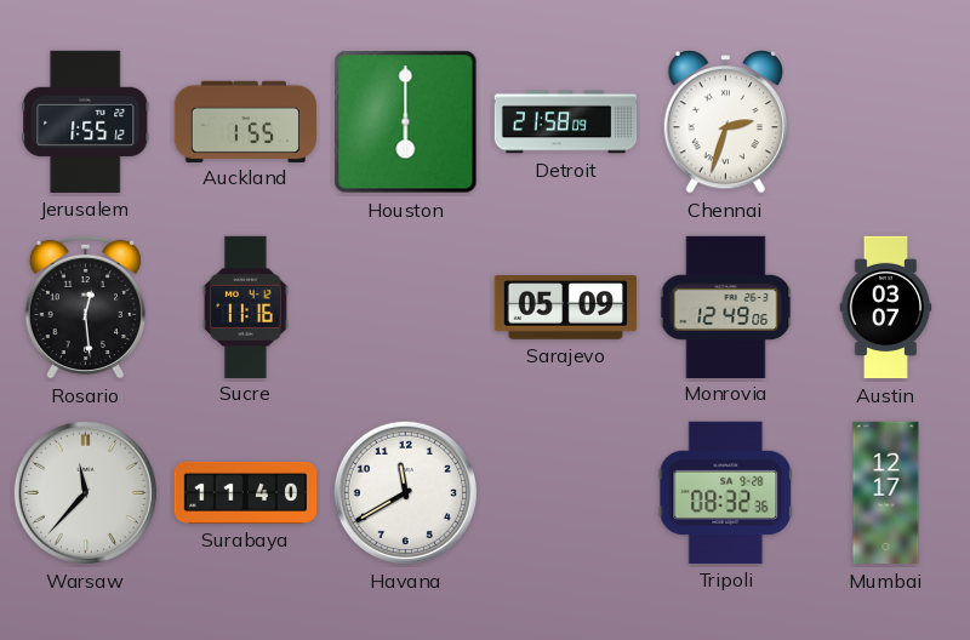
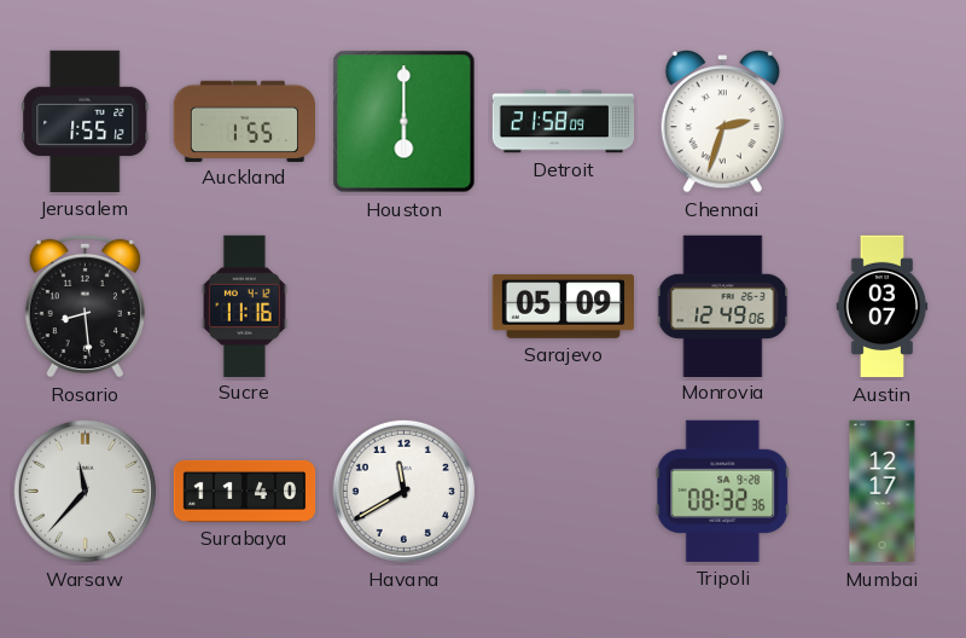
Rosario: 12:29 -> 8:29
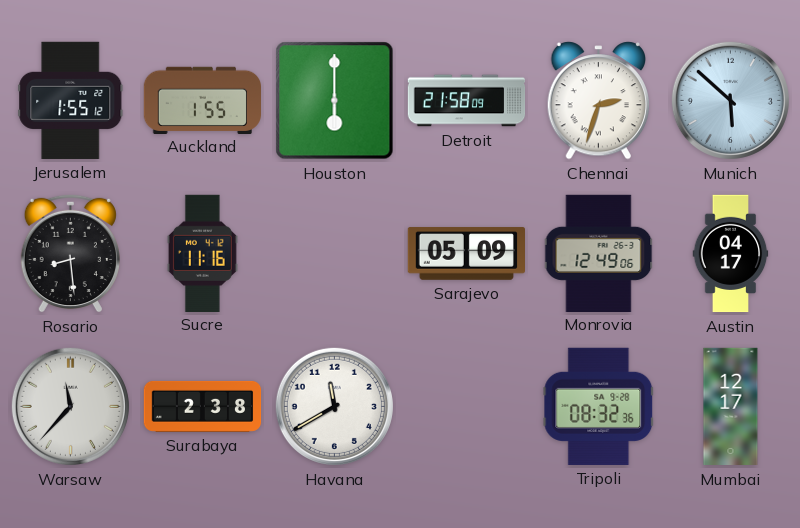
Munich: none -> 5:52
Austin: 03:07 -> 04:17
Surabaya: 11:40 -> 2:38
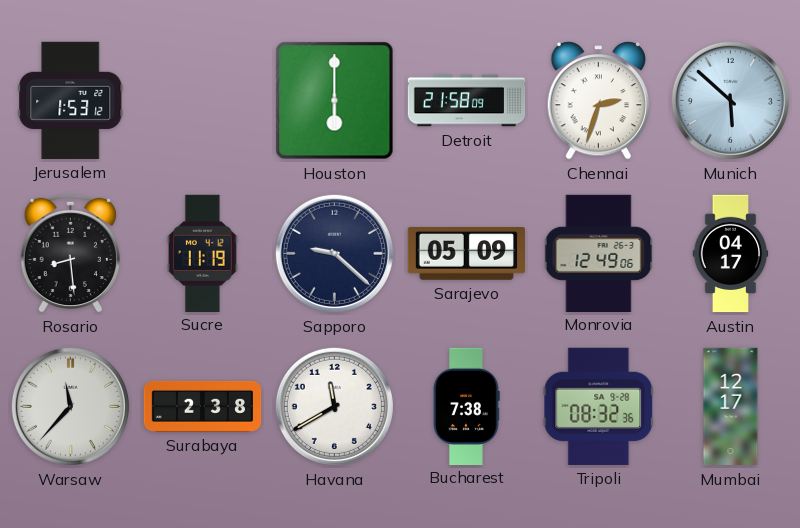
Jerusalem: 1:55 -> 1:53
Auckland: 1:55 -> none
Sucre: 11:16 -> 11:19
Sapporo: none -> 9:22
Bucharest: none -> 7:38
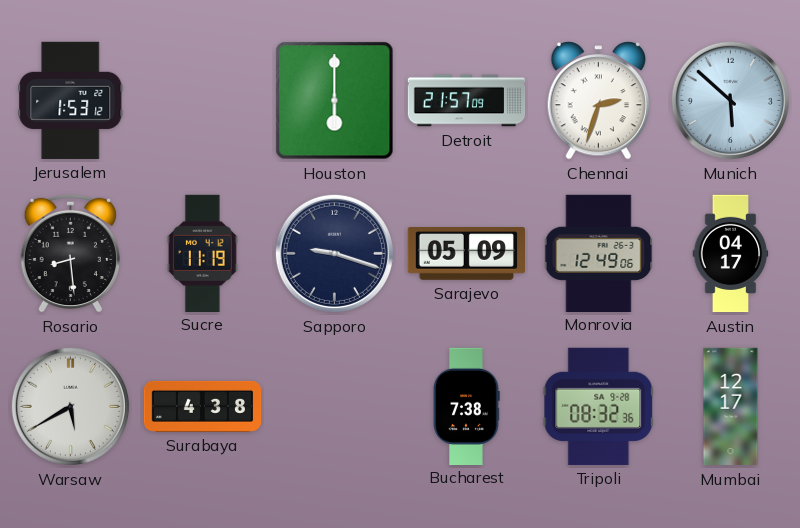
Detroit: 21:58 -> 21:57
Sapporo: 9:22 -> 9:18
Warsaw: 11:37 -> 5:40
Surabaya: 2:38 -> 4:38
Havana: 11:40 -> none
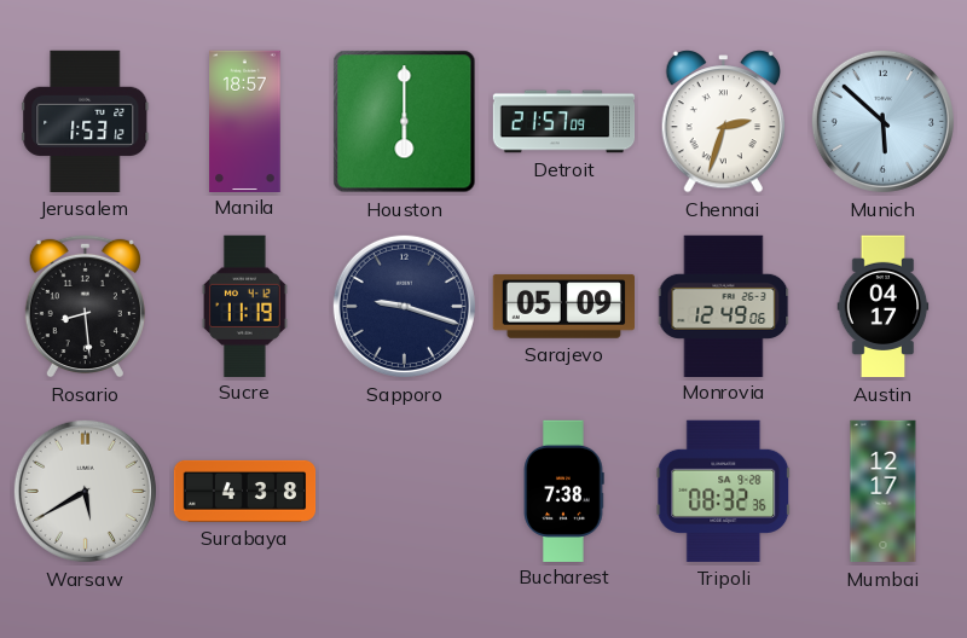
Manila: none -> 18:57
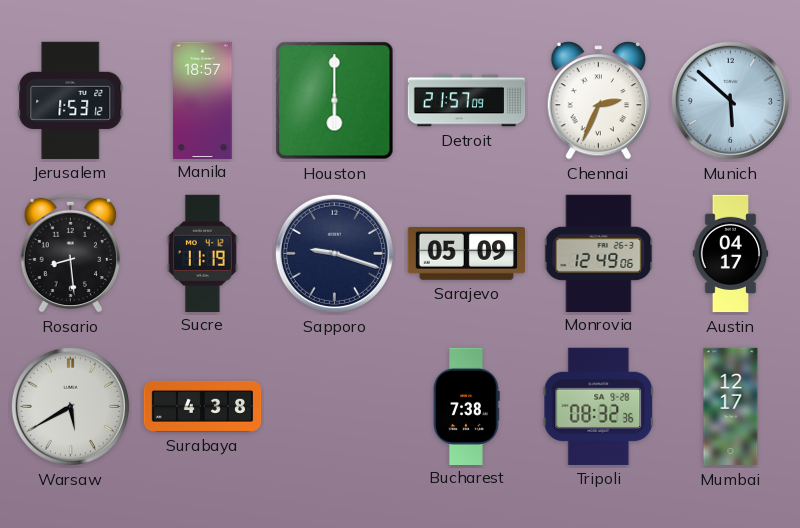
Chennai: 2:33 -> 2:34
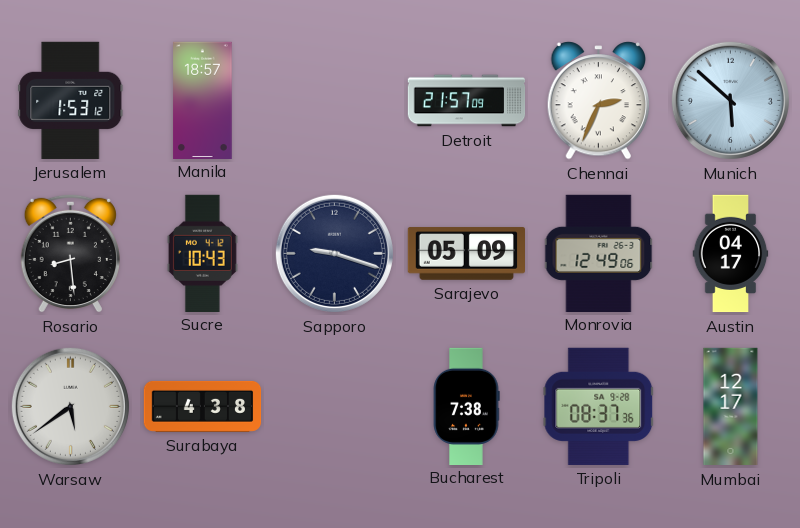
Houston: 6:00 -> none
Sucre: 11:19 -> 10:43
Warsaw: 5:40 -> 5:39
Tripoli: 08:32 -> 08:37
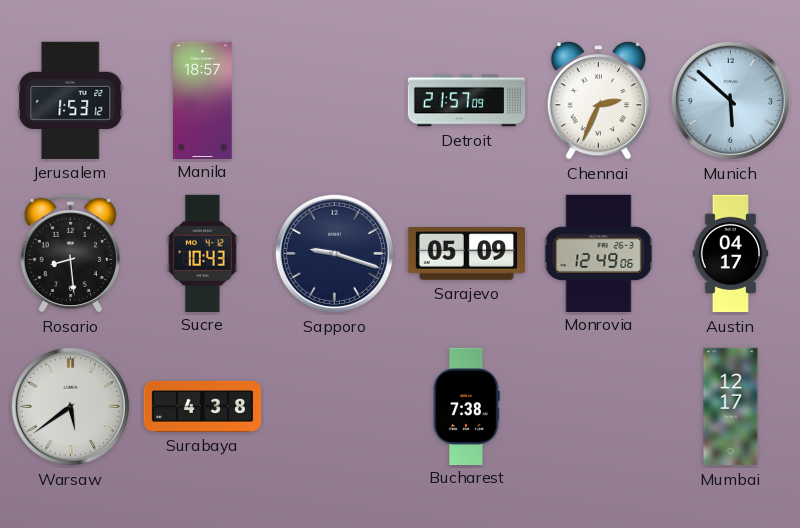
Tripoli: 08:37 -> none
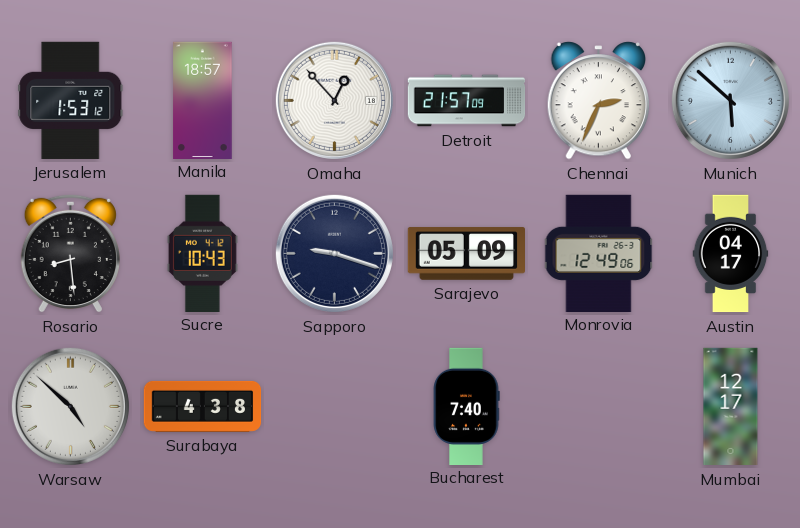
Omaha: none -> 12:53
Warsaw: 5:39 -> 4:52
Bucharest: 7:38 -> 7:40
